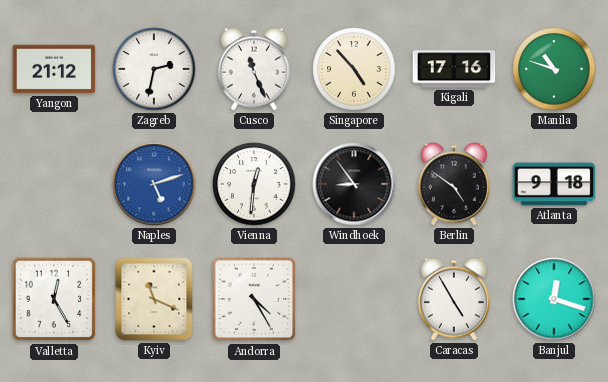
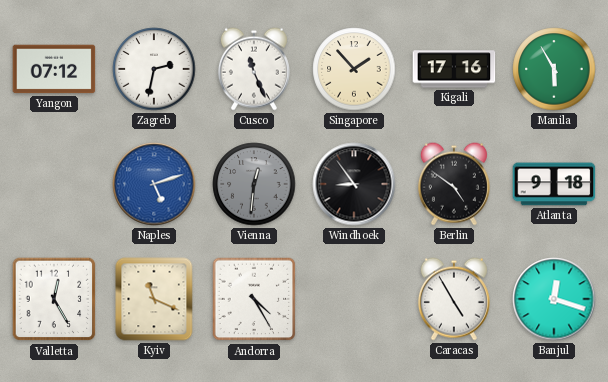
Yangon: 21:12 -> 07:12
Singapore: 4:53 -> 1:53
Manila: 10:48 -> 5:55
Vienna dial: white -> grey
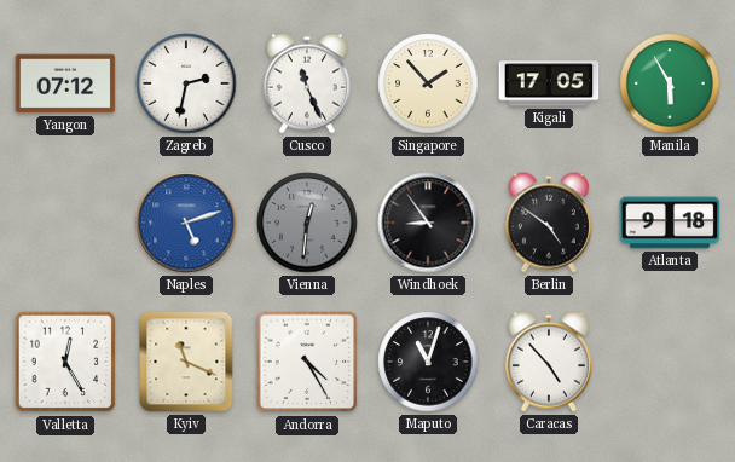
Kigali: 17:16 -> 17:05
Maputo: none -> 11:03
Caracas: 4:55 -> 4:53
Banjul: 12:18 -> none
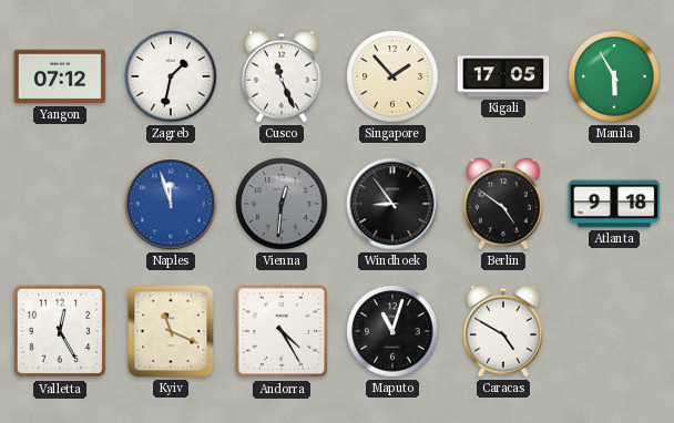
Zagreb: 2:32 -> 1:32
Naples: 5:12 -> 11:57
Caracas: 4:53 -> 4:50
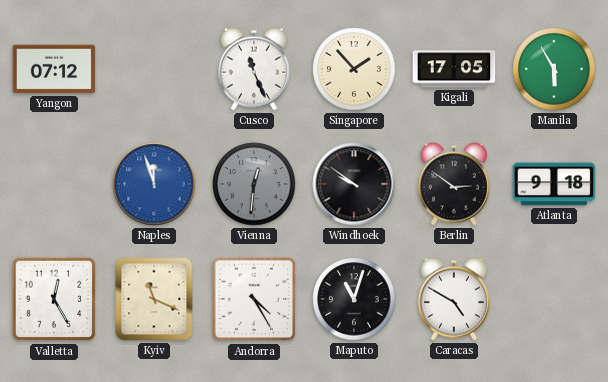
Zagreb: 1:32 -> none
Windhoek: 8:54 -> 9:51
Berlin: 4:51 -> 2:51
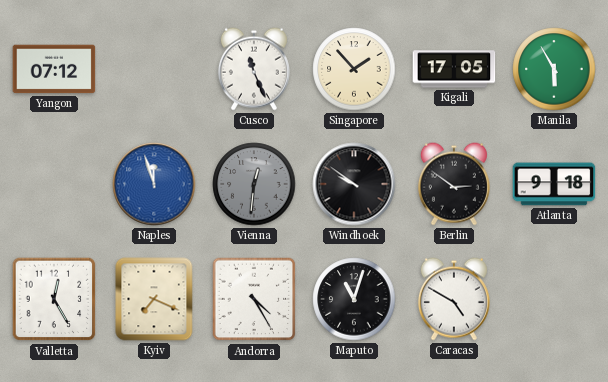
Kyiv: 11:19 -> 7:19
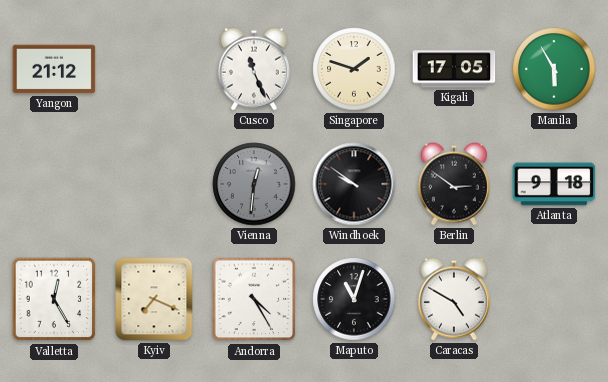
Yangon: 07:12 -> 21:12
Singapore: 1:53 -> 1:48
Naples: 11:57 -> none
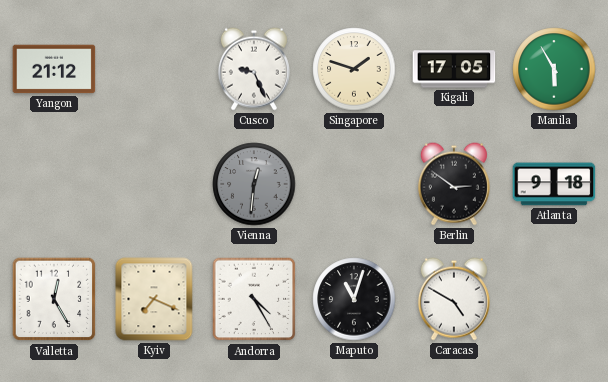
Cusco: 11:26 -> 9:26
Windhoek: 9:51 -> none
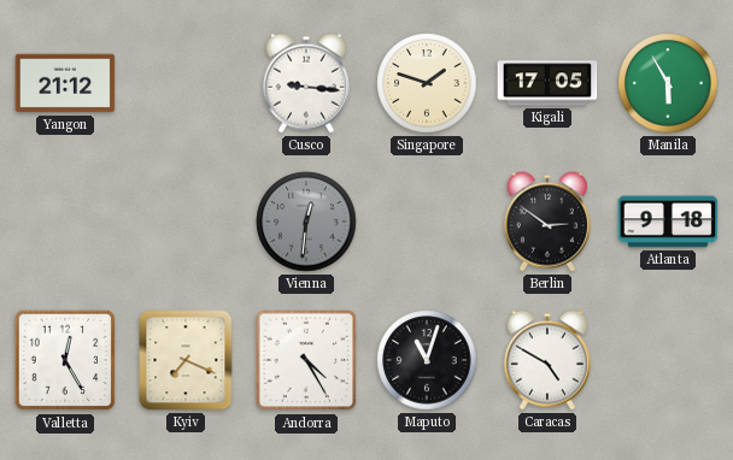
Cusco: 9:26 -> 9:16
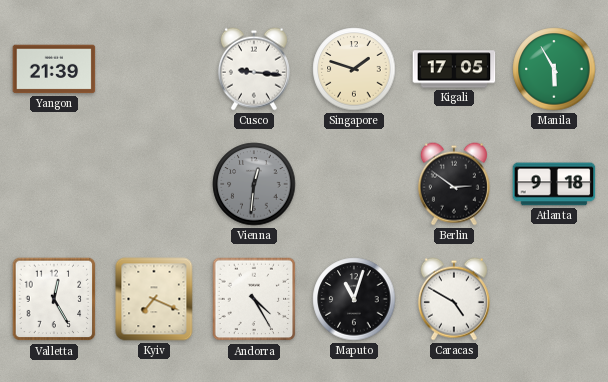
Yangon: 21:12 -> 21:39
